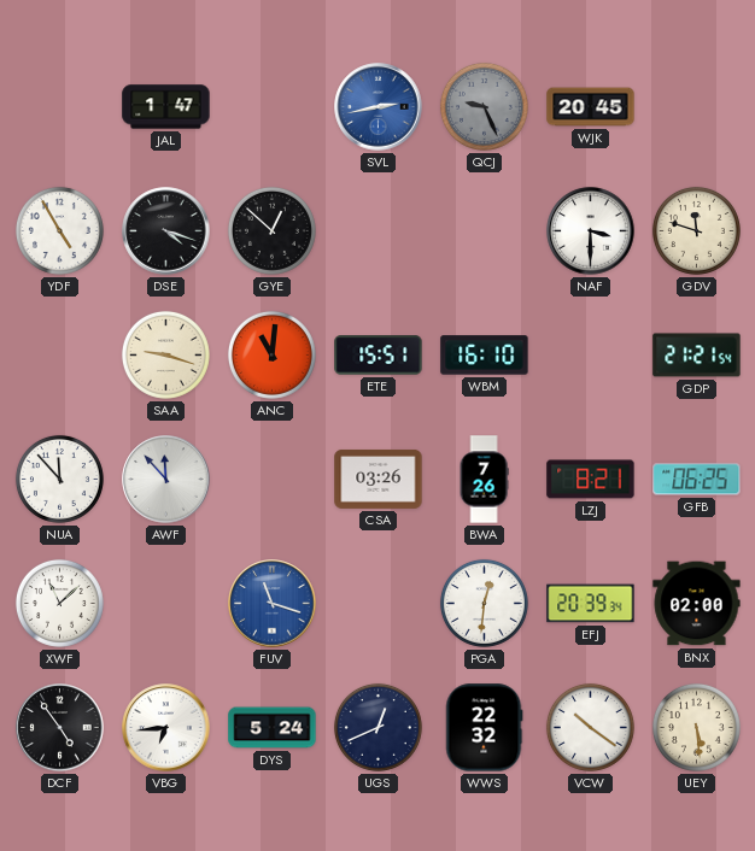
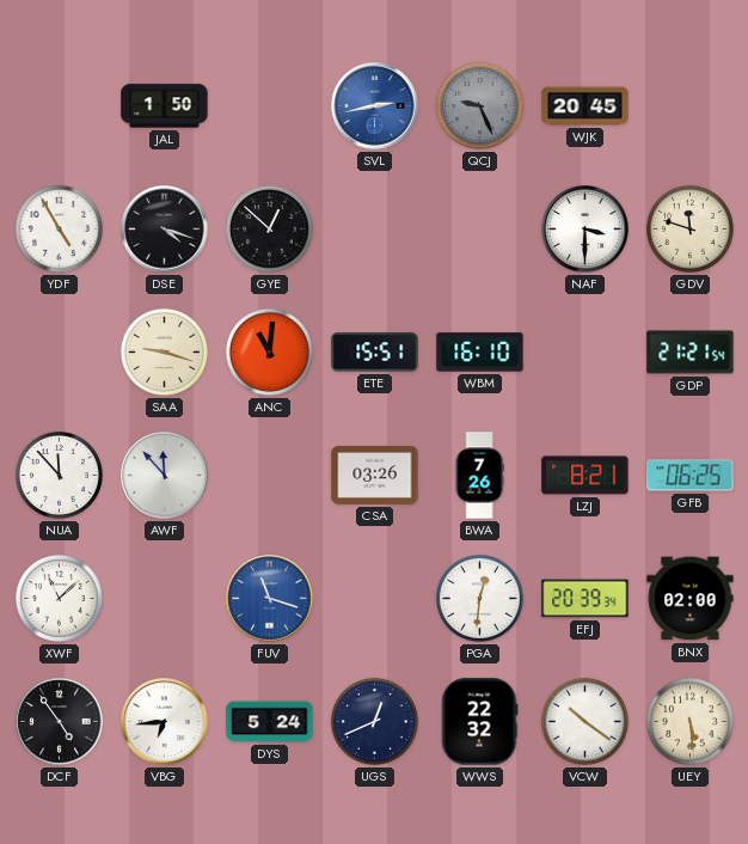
JAL: 1:47 -> 1:50
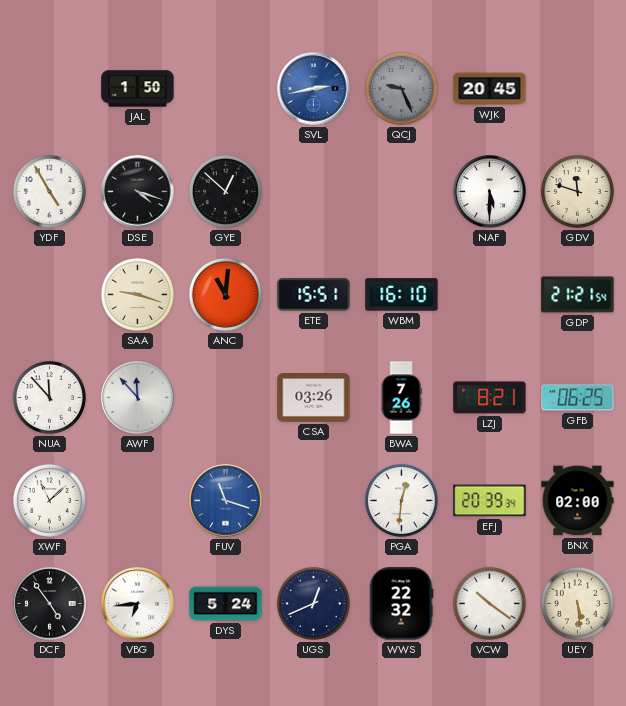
NAF: 3:30 -> 5:30
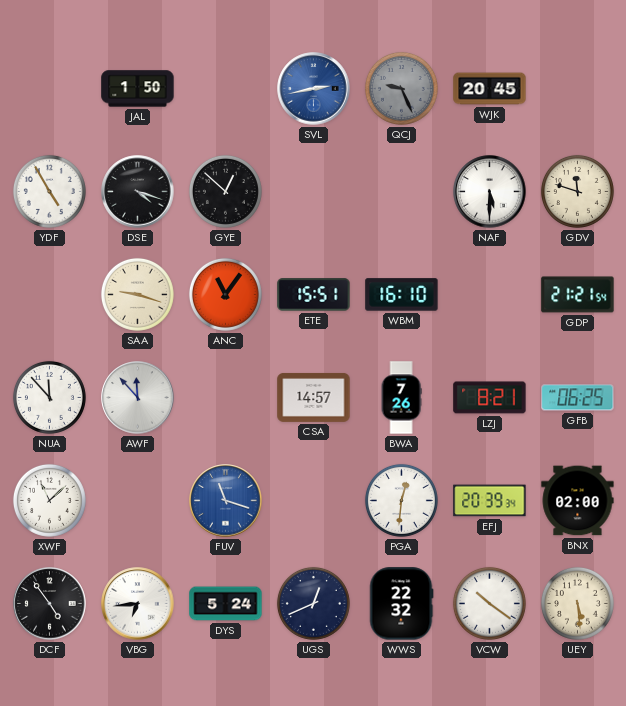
ANC: 11:01 -> 11:06
CSA: 03:26 -> 14:57
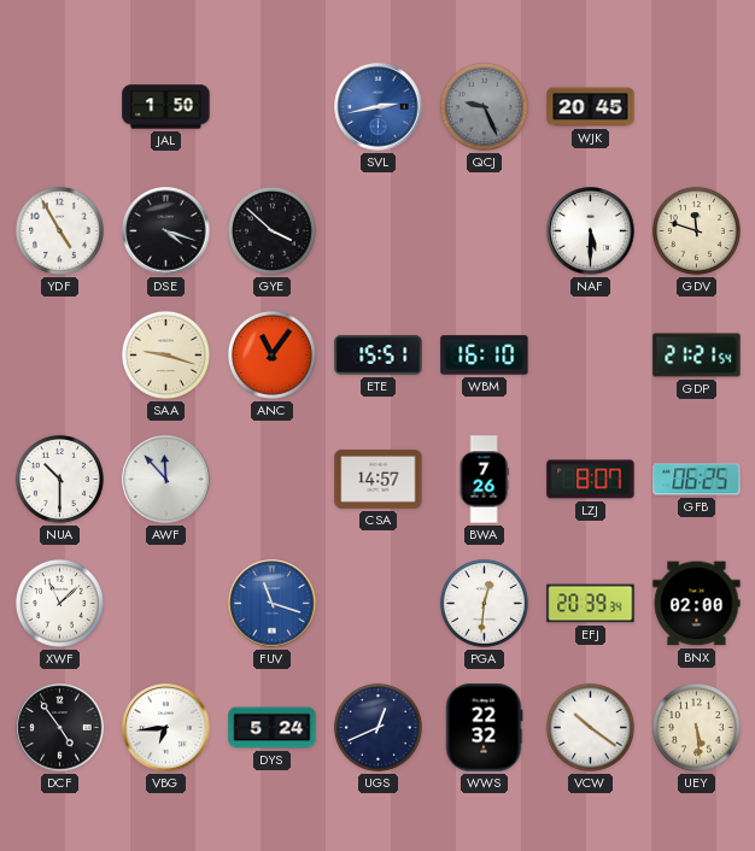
GYE: 12:52 -> 3:52
NUA: 11:53 -> 10:30
LZJ: 8:21 -> 8:07
